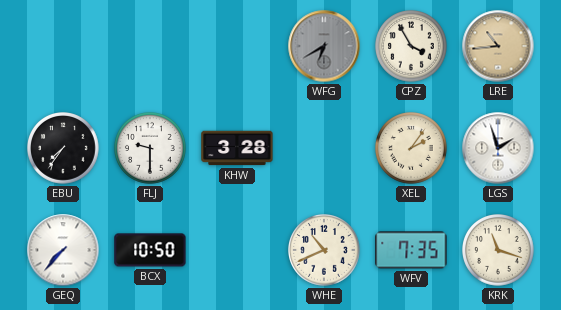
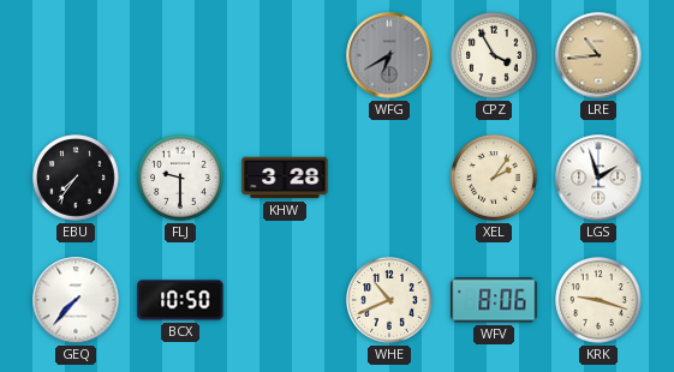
WFV: 7:35 -> 8:06
KRK: 11:18 -> 9:18
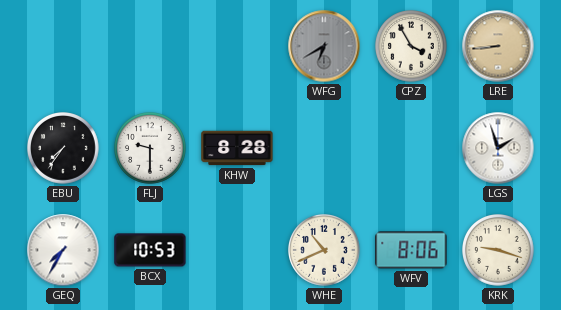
LRE: 10:44 -> 8:44
KHW: 3:28 -> 8:28
XEL: 2:06 -> none
GEQ: 7:37 -> 7:35
BCX: 10:50 -> 10:53
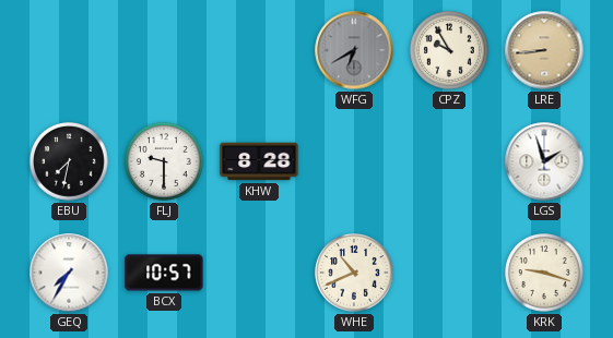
CPZ: 3:55 -> 9:55
EBU: 7:36 -> 7:32
BCX: 10:53 -> 10:57
WFV: 8:06 -> none
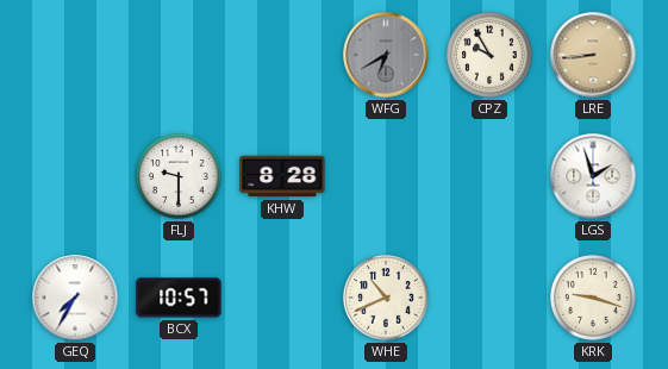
EBU: 7:32 -> none
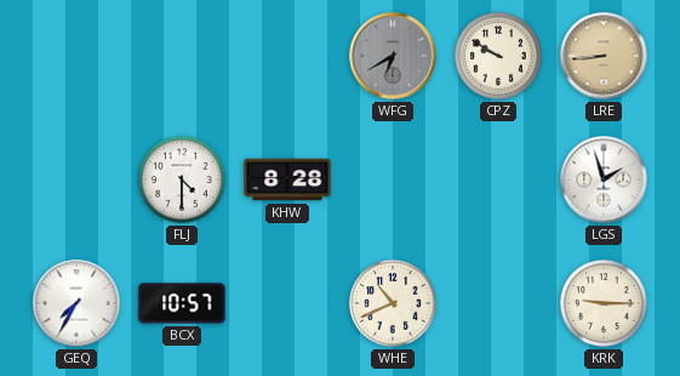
CPZ: 9:55 -> 9:50
FLJ: 9:30 -> 4:30
KRK: 9:18 -> 9:15
